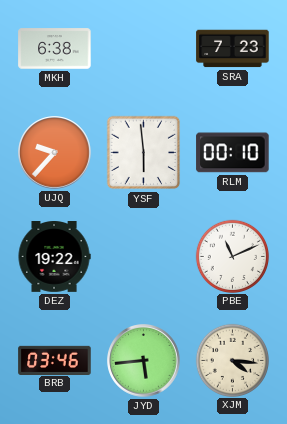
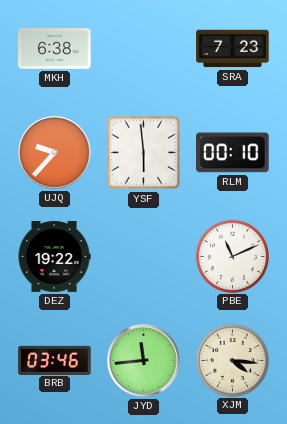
JYD: 5:44 -> 11:44
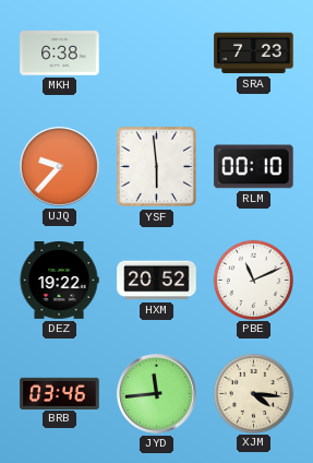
HXM: none -> 20:52
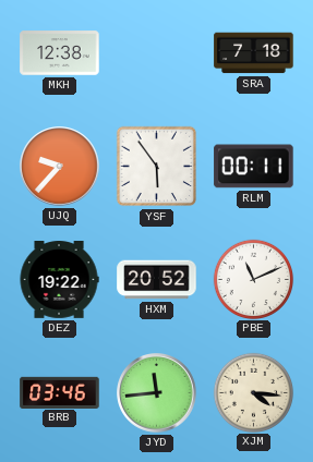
MKH: 6:38 -> 12:38
SRA: 7:23 -> 7:18
YSF: 5:59 -> 5:54
RLM: 00:10 -> 00:11
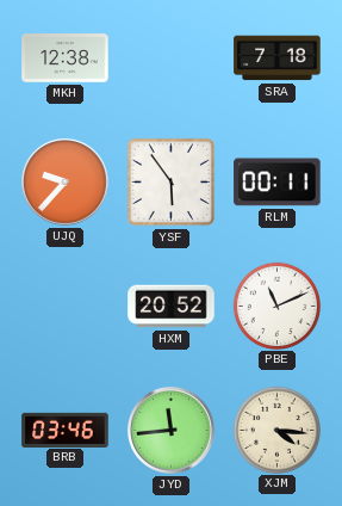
DEZ: 19:22 -> none
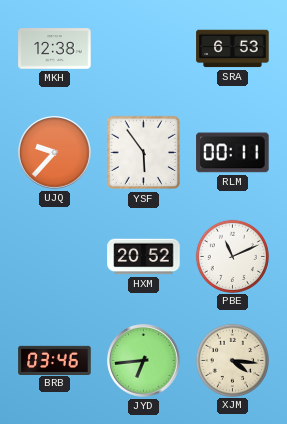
SRA: 7:18 -> 6:53
JYD: 11:44 -> 6:44
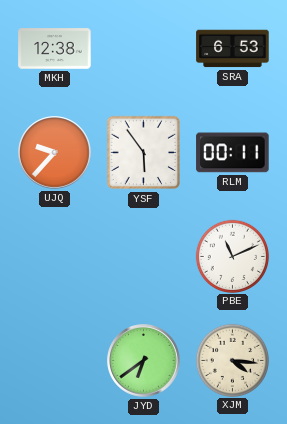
HXM: 20:52 -> none
BRB: 03:46 -> none
JYD: 6:44 -> 6:39
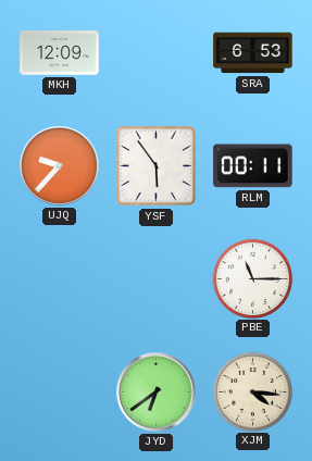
MKH: 12:38 -> 12:09
PBE: 11:11 -> 11:15
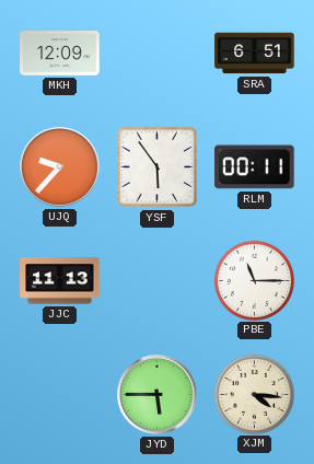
SRA: 6:53 -> 6:51
JJC: none -> 11:13
JYD: 6:39 -> 5:45
